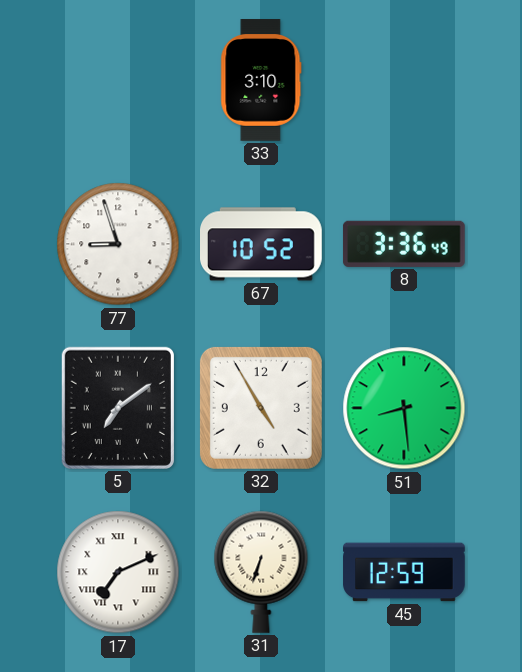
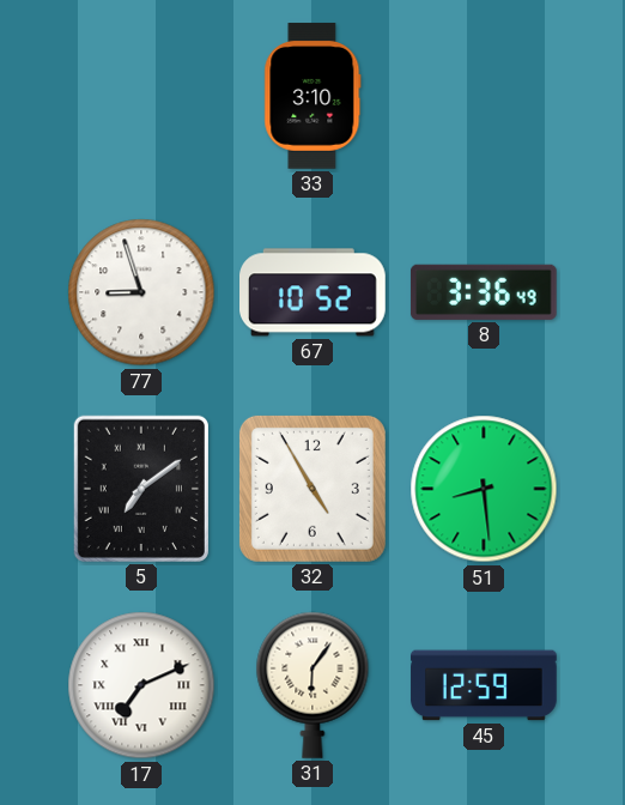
31: 6:33 -> 6:06
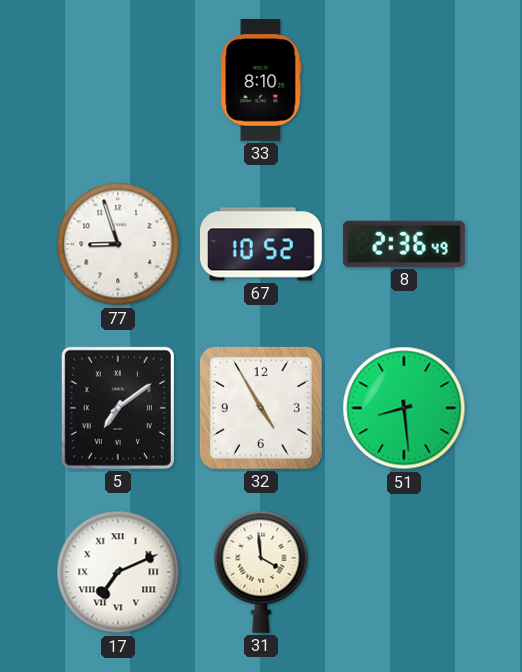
33: 3:10 -> 8:10
8: 3:36 -> 2:36
31: 6:06 -> 3:59
45: 12:59 -> none
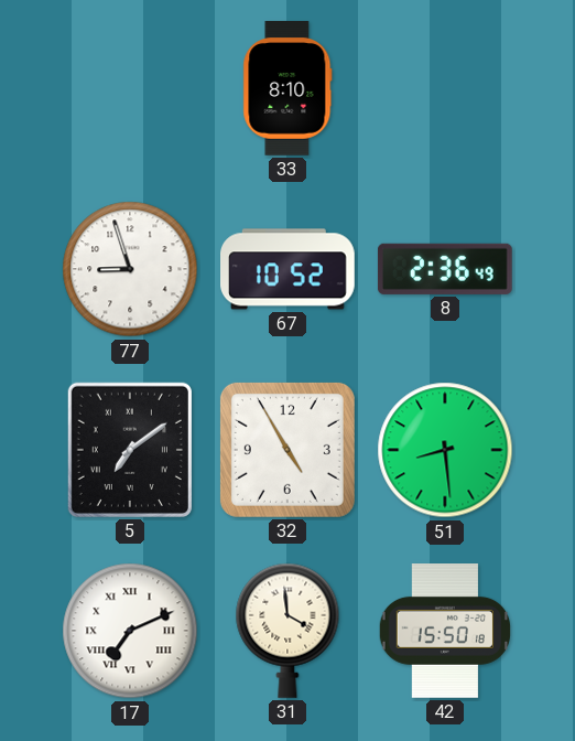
42: none -> 15:50
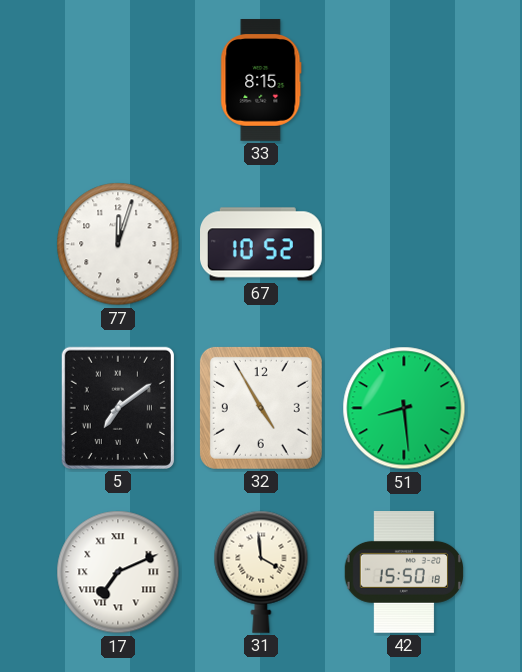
33: 8:10 -> 8:15
77: 8:57 -> 12:03
8: 2:36 -> none
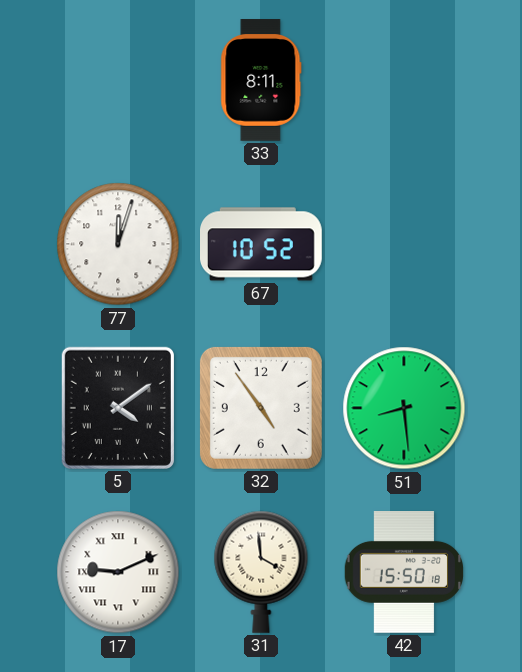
33: 8:15 -> 8:11
5: 7:09 -> 4:09
32: 4:55 -> 4:54
17: 7:11 -> 9:11
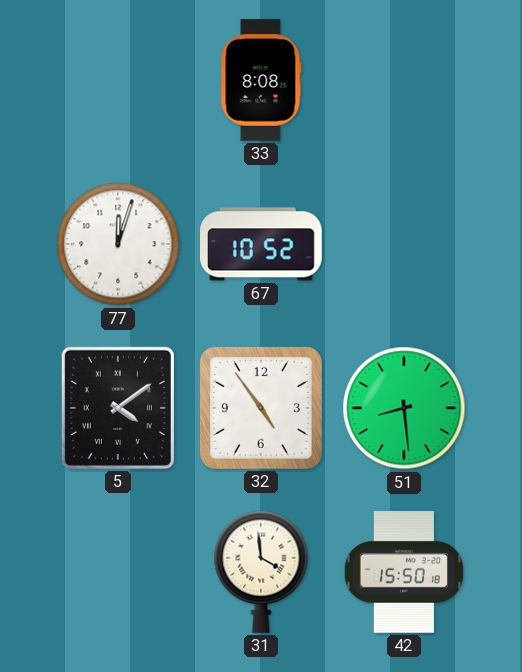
33: 8:11 -> 8:08
17: 9:11 -> none
